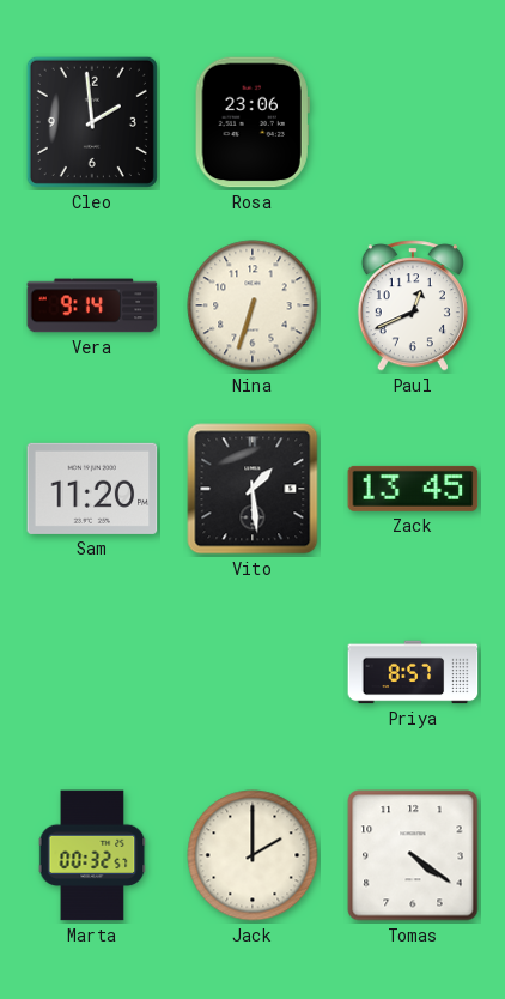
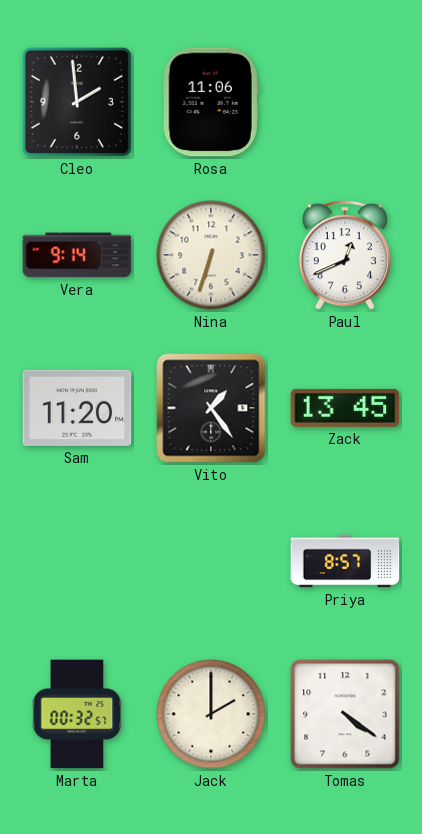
Rosa: 23:06 -> 11:06
Vito: 1:29 -> 1:24
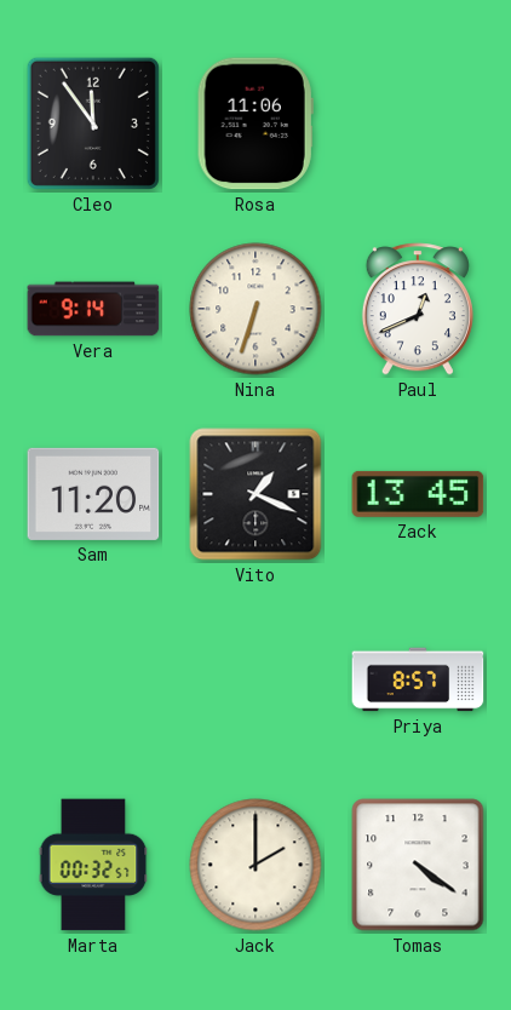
Cleo: 1:59 -> 11:54
Vito: 1:24 -> 1:19
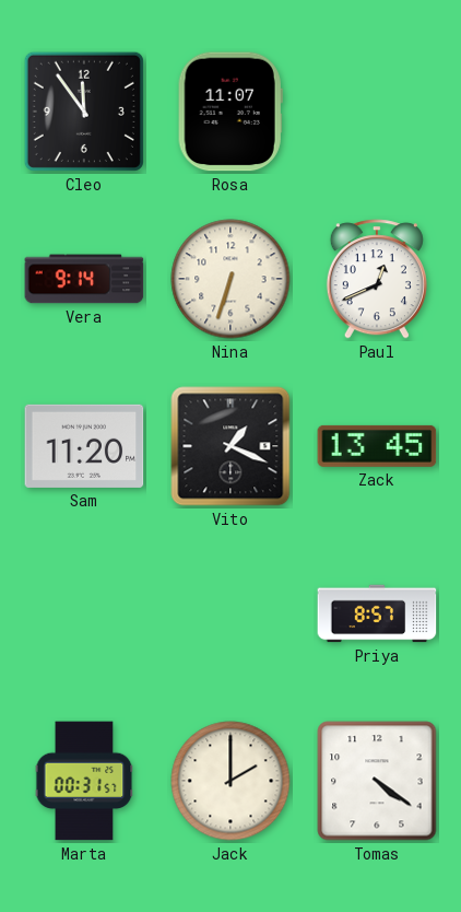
Rosa: 11:06 -> 11:07
Marta: 00:32 -> 00:31
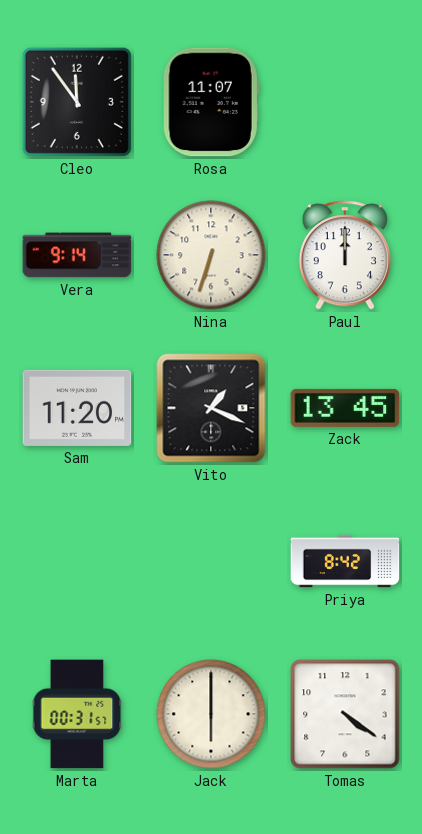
Paul: 12:41 -> 12:00
Priya: 8:57 -> 8:42
Jack: 2:00 -> 6:00
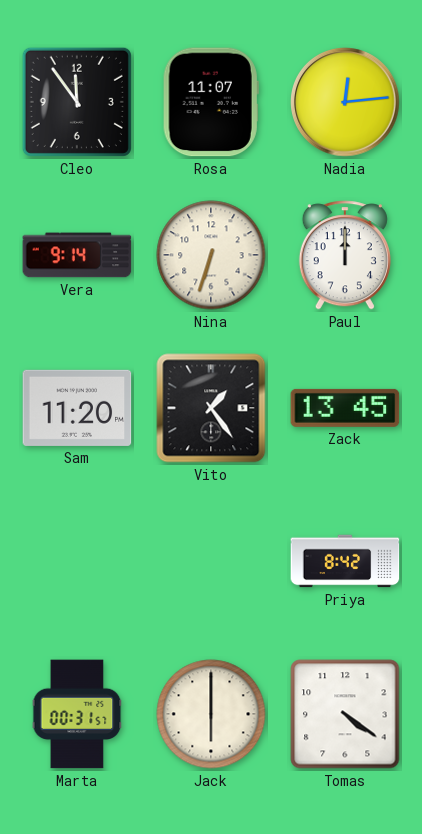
Nadia: none -> 12:14
Vito: 1:19 -> 1:24
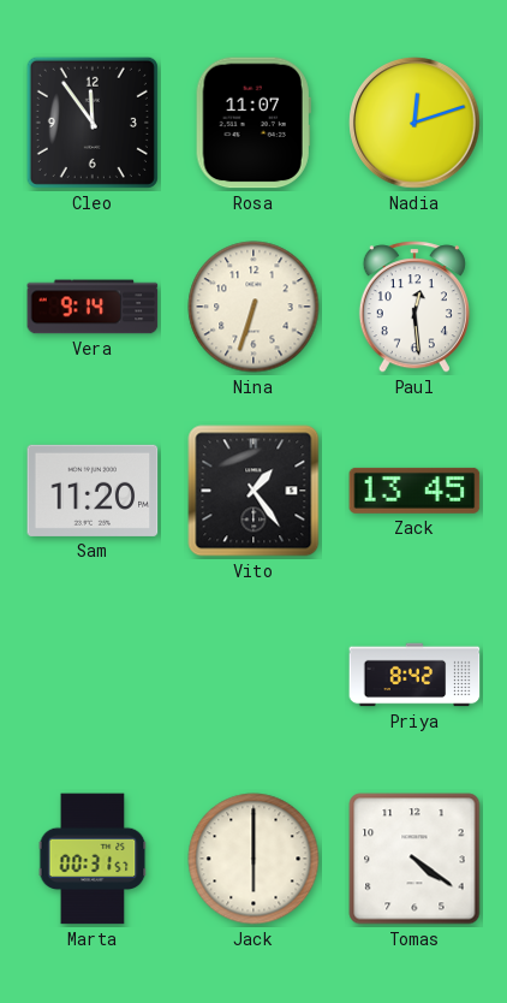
Nadia: 12:14 -> 12:12
Paul: 12:00 -> 12:29
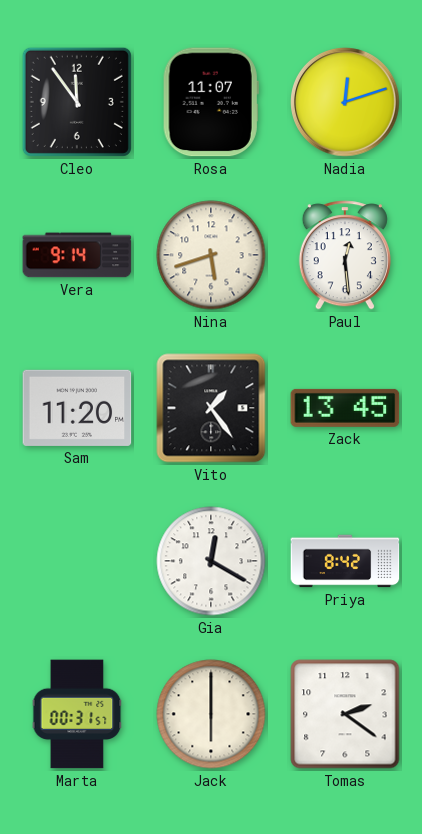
Nina: 6:33 -> 5:42
Gia: none -> 12:20
Tomas: 4:21 -> 2:21
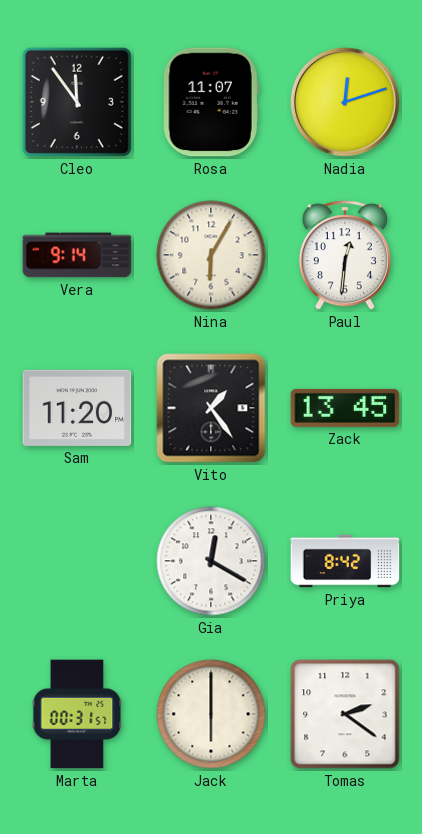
Nina: 5:42 -> 6:05
Paul: 12:29 -> 12:31
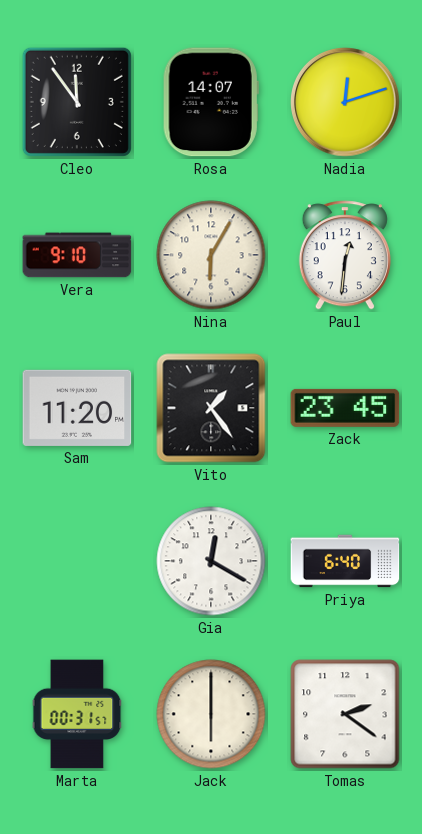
Rosa: 11:07 -> 14:07
Vera: 9:14 -> 9:10
Zack: 13:45 -> 23:45
Priya: 8:42 -> 6:40
